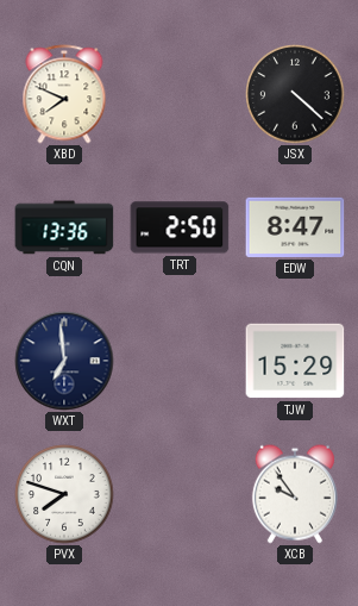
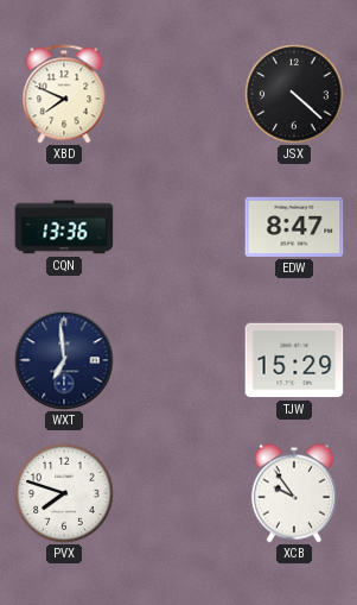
TRT: 2:50 -> none
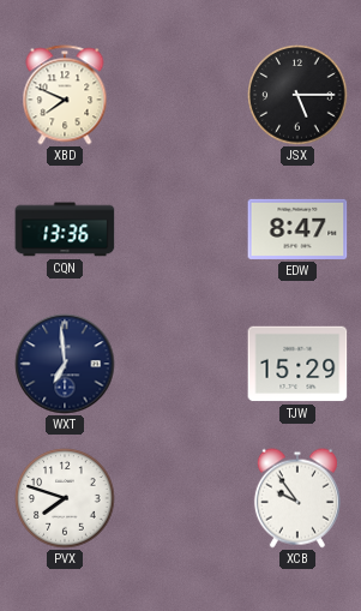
JSX: 4:22 -> 5:15
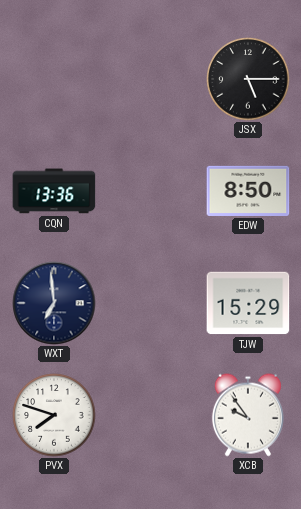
XBD: 7:49 -> none
EDW: 8:47 -> 8:50
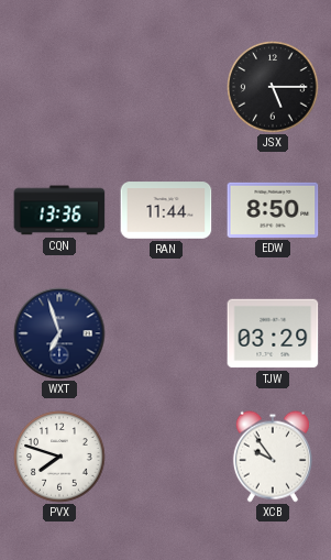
RAN: none -> 11:44
WXT: 6:59 -> 6:57
TJW: 15:29 -> 03:29
